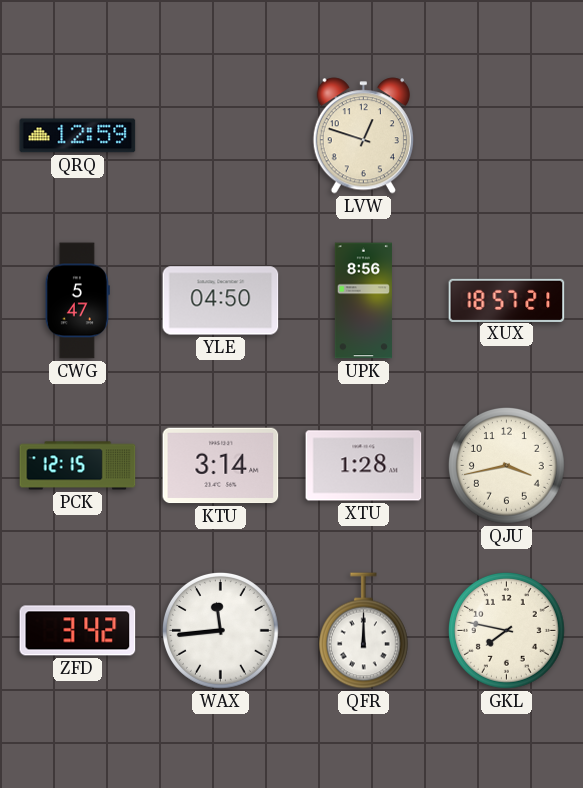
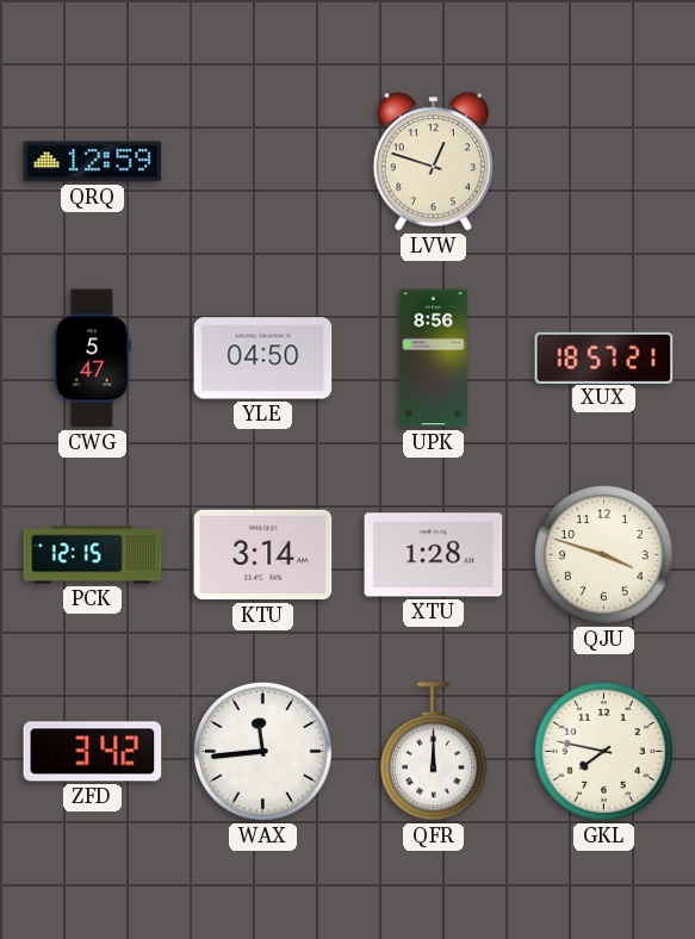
QJU: 3:43 -> 3:48
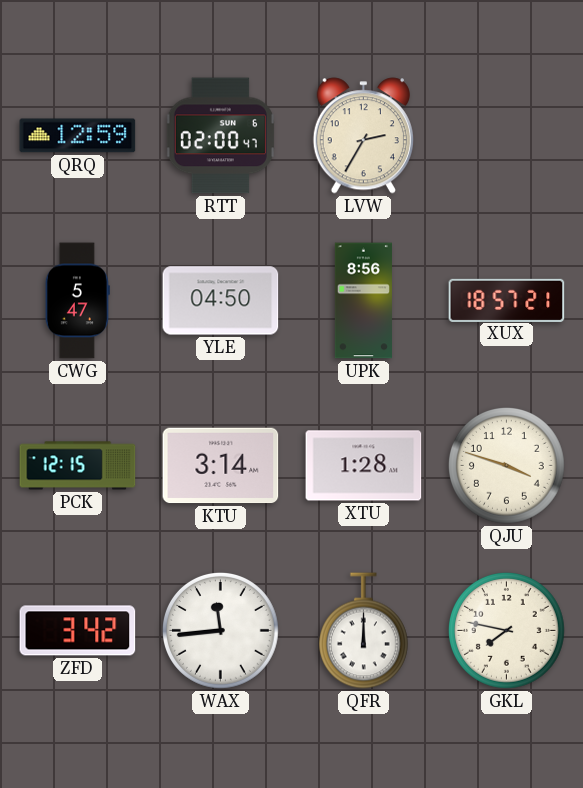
RTT: none -> 02:00
LVW: 12:48 -> 2:35
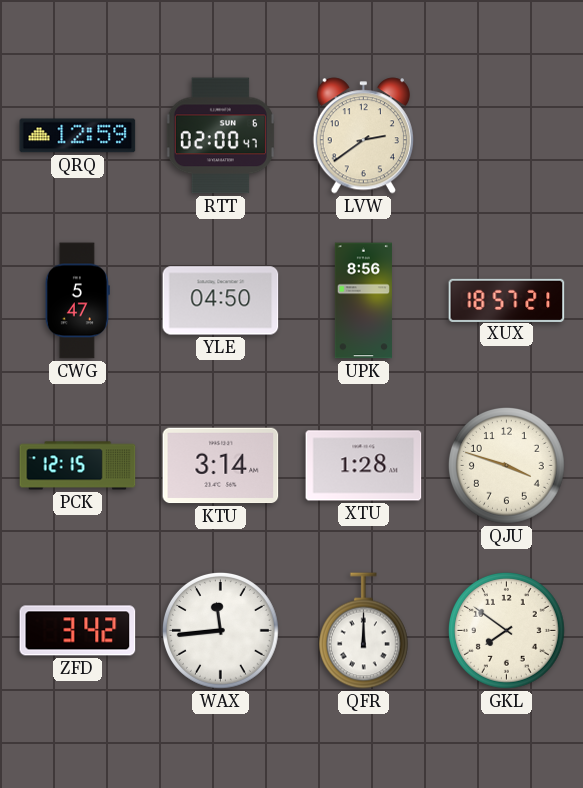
LVW: 2:35 -> 2:39
GKL: 7:47 -> 7:51
